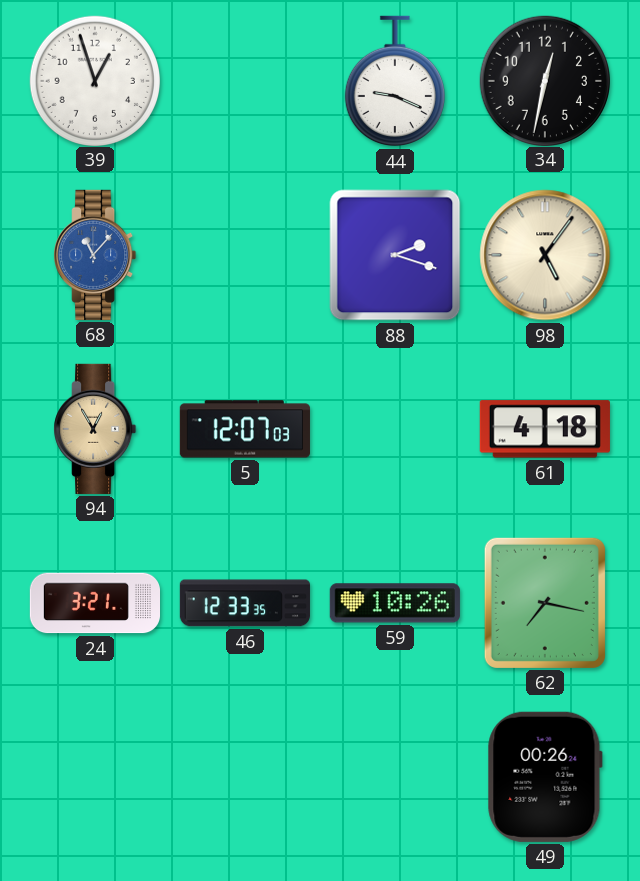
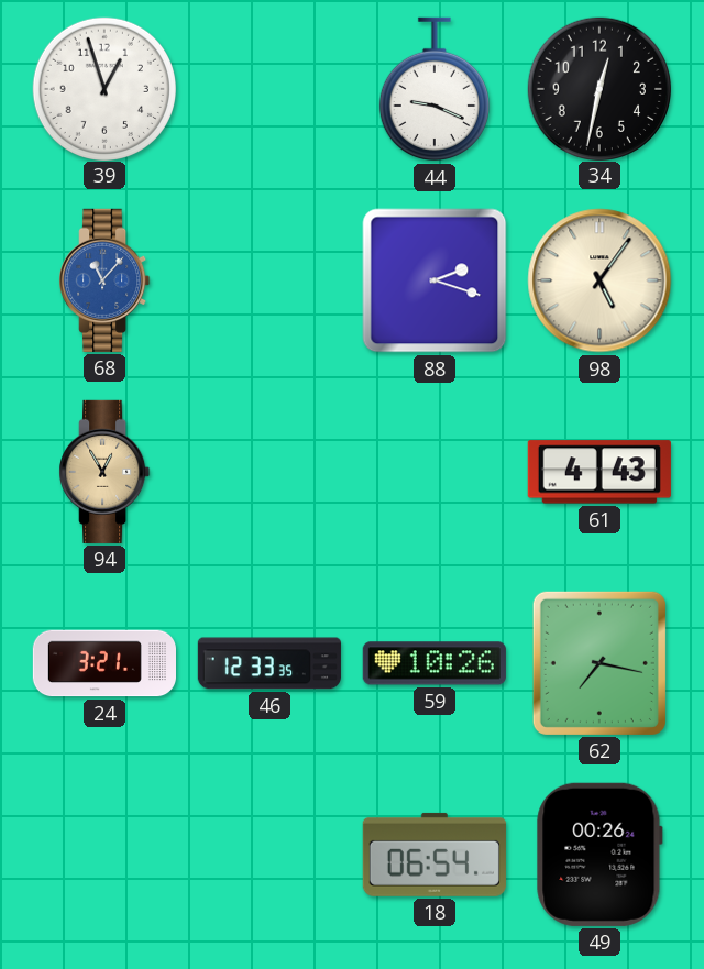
5: 12:07 -> none
61: 4:18 -> 4:43
18: none -> 06:54
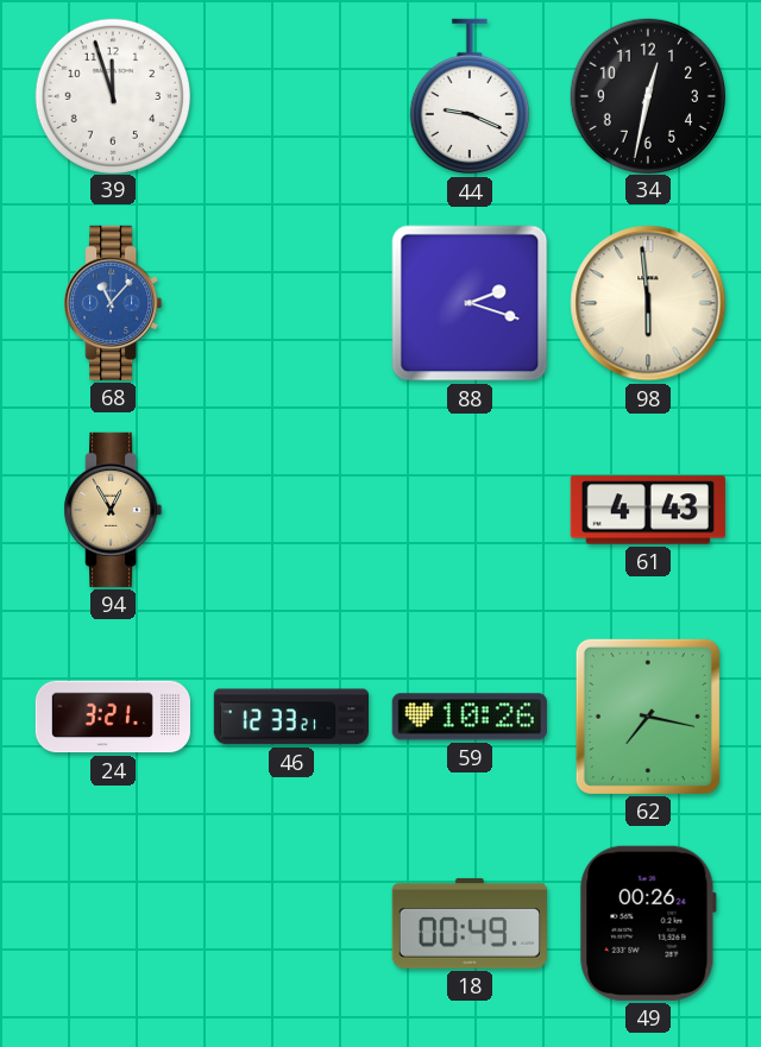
39: 12:57 -> 11:57
98: 5:06 -> 5:59
46: 12:33:35 -> 12:33:21
18: 06:54 -> 00:49
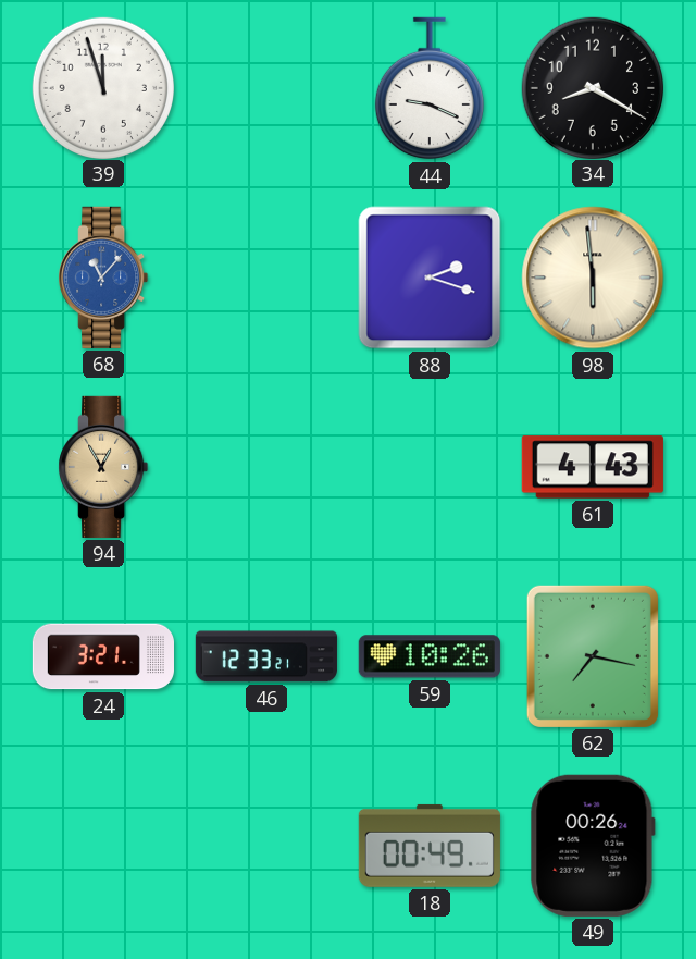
34: 12:32 -> 8:20
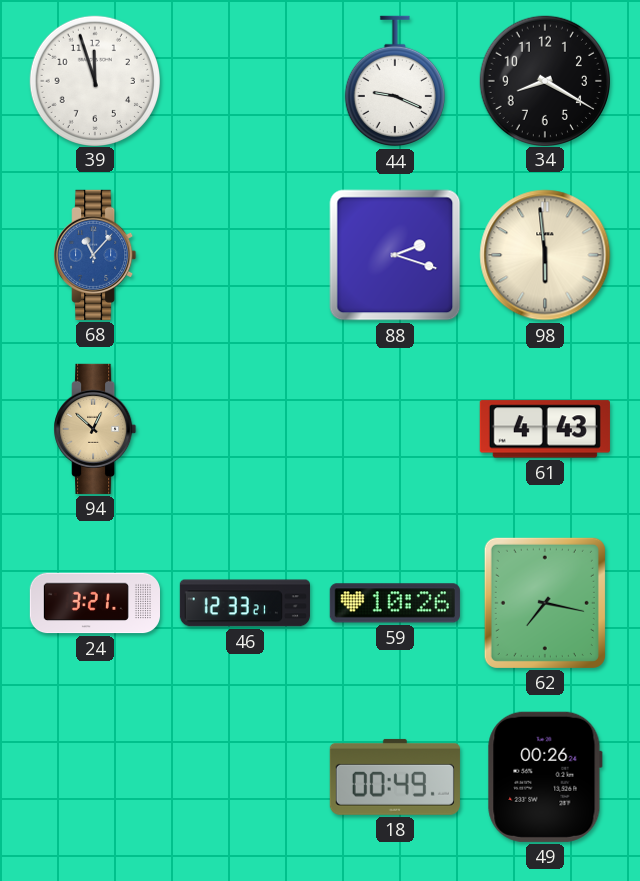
94: 12:55 -> 12:52
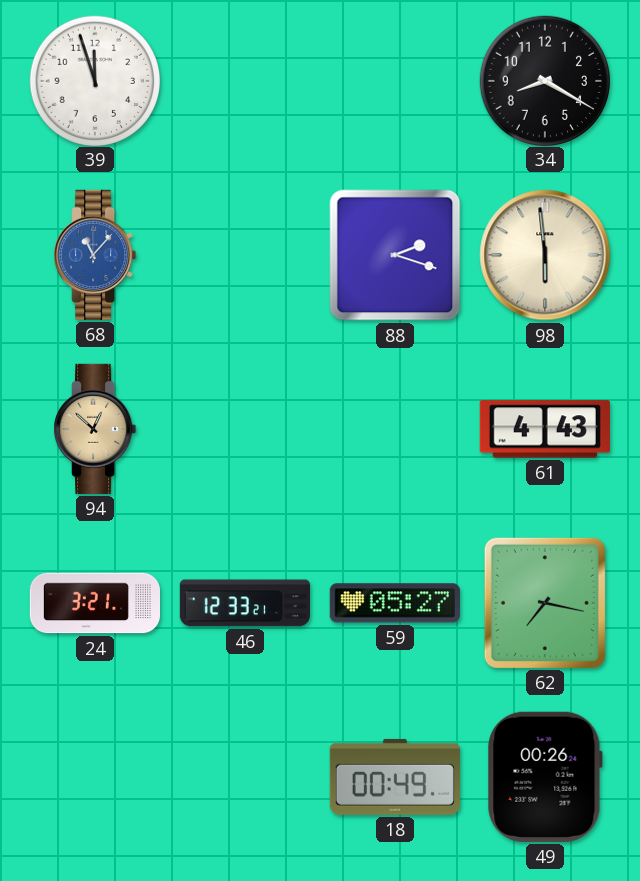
44: 9:19 -> none
59: 10:26 -> 05:27
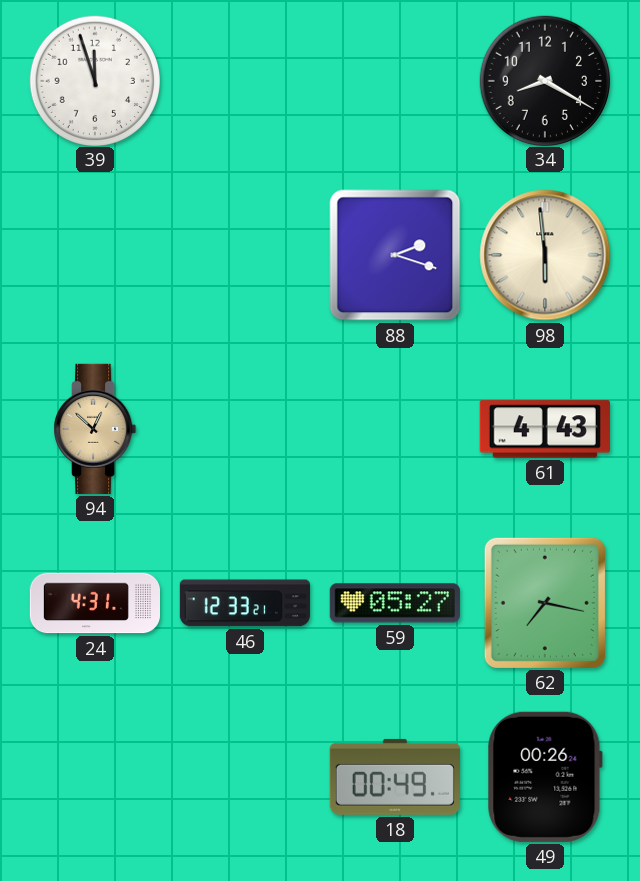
68: 11:07 -> none
24: 3:21 -> 4:31
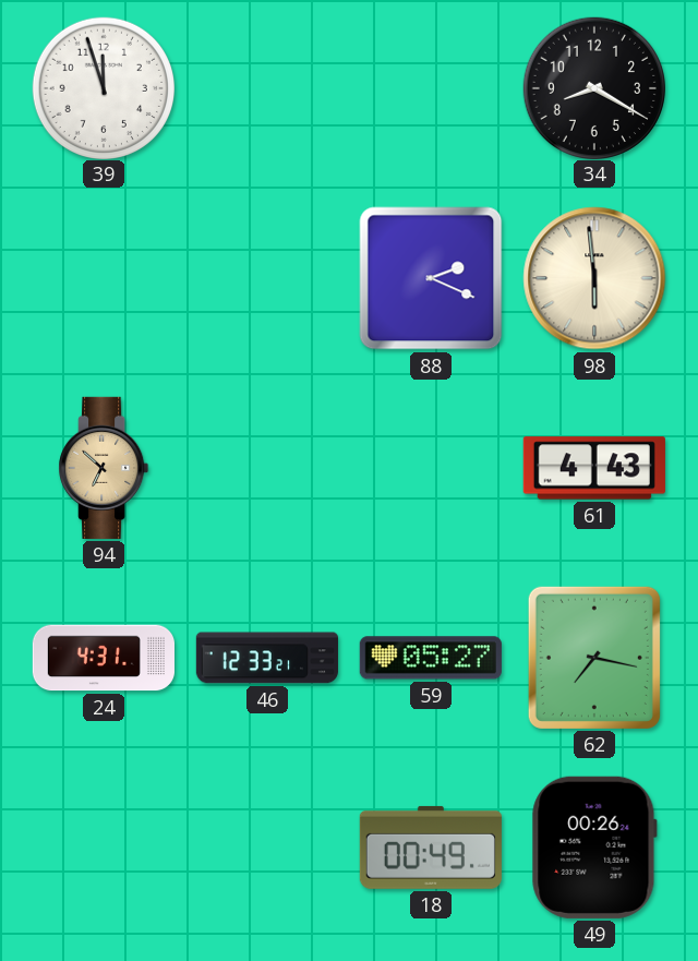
88: 2:18 -> 2:19
94: 12:52 -> 6:52
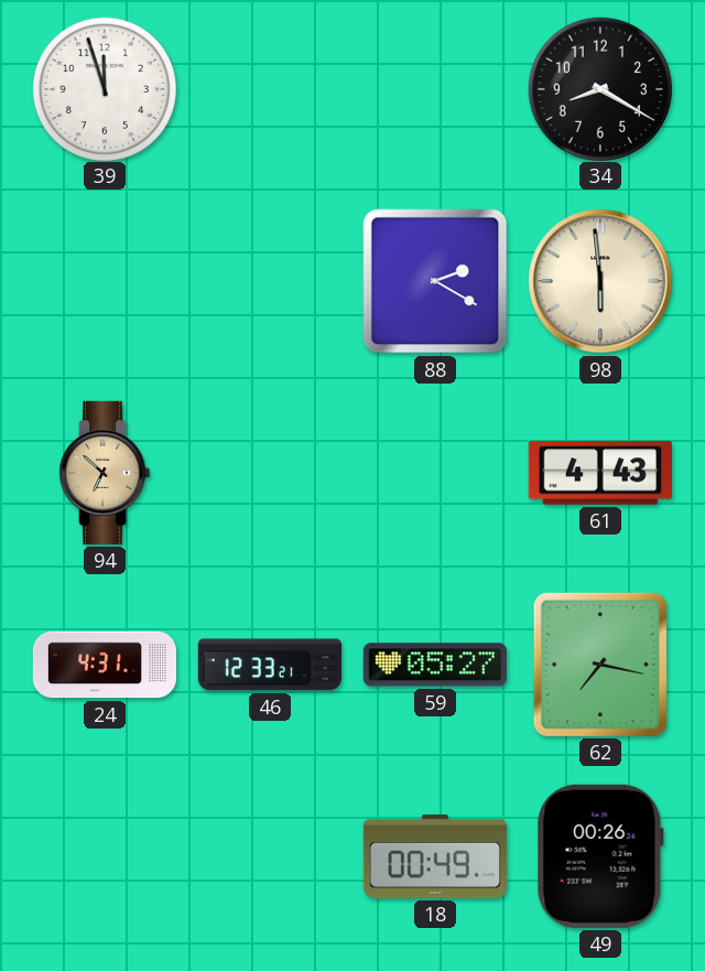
88: 2:19 -> 2:20
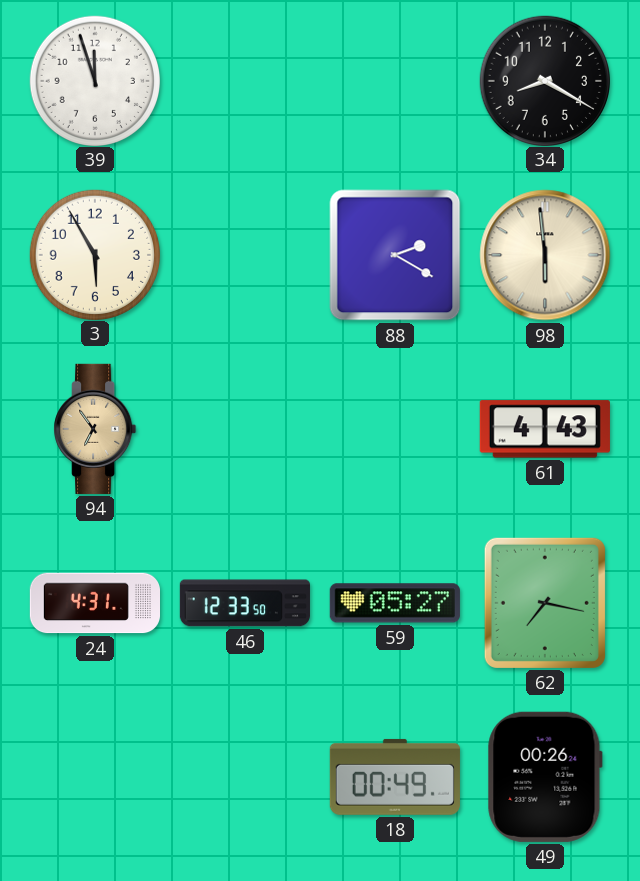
3: none -> 5:55
94: 6:52 -> 6:54
46: 12:33:21 -> 12:33:50
